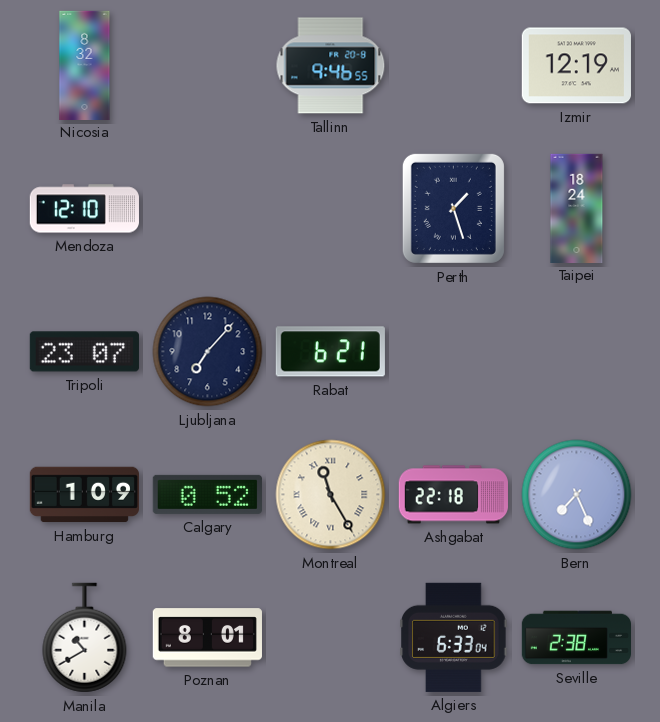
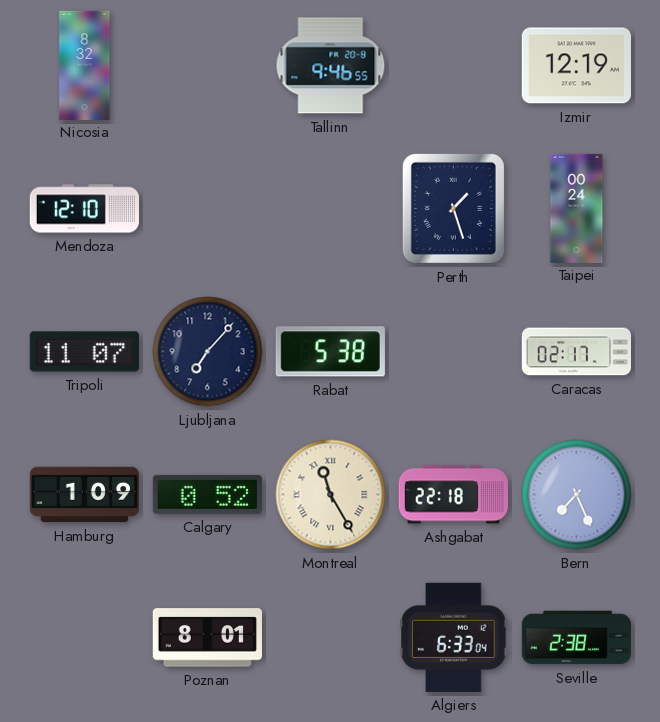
Taipei: 18:24 -> 00:24
Tripoli: 23:07 -> 11:07
Rabat: 6:21 -> 5:38
Caracas: none -> 02:17
Manila: 10:40 -> none
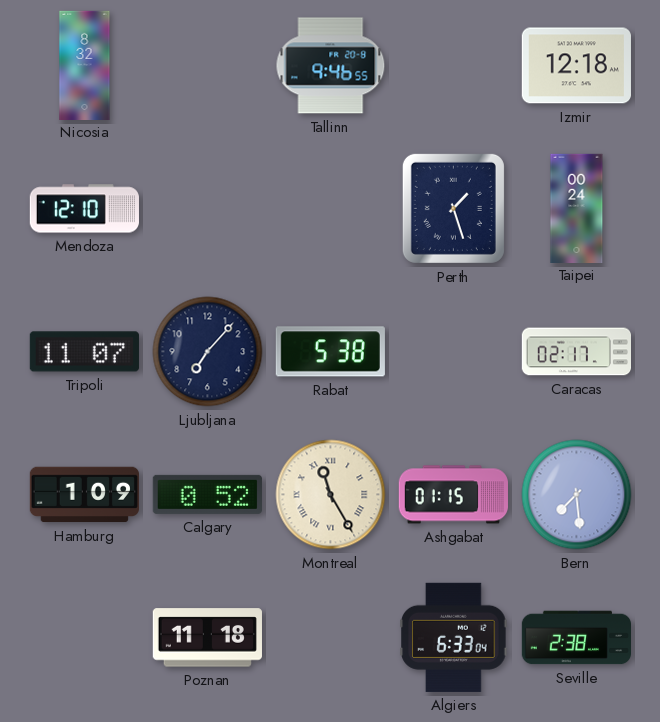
Izmir: 12:19 -> 12:18
Ashgabat: 22:18 -> 01:15
Bern: 7:26 -> 7:29
Poznan: 8:01 -> 11:18
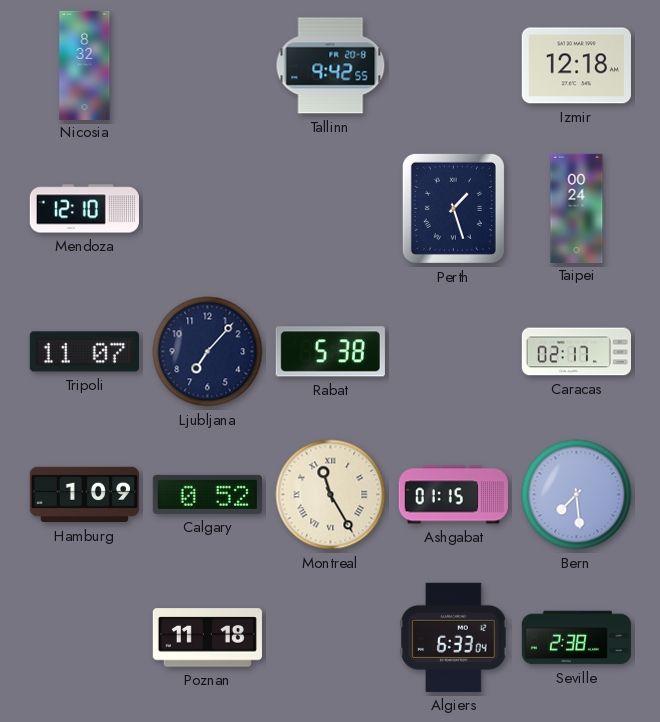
Tallinn: 9:46 -> 9:42
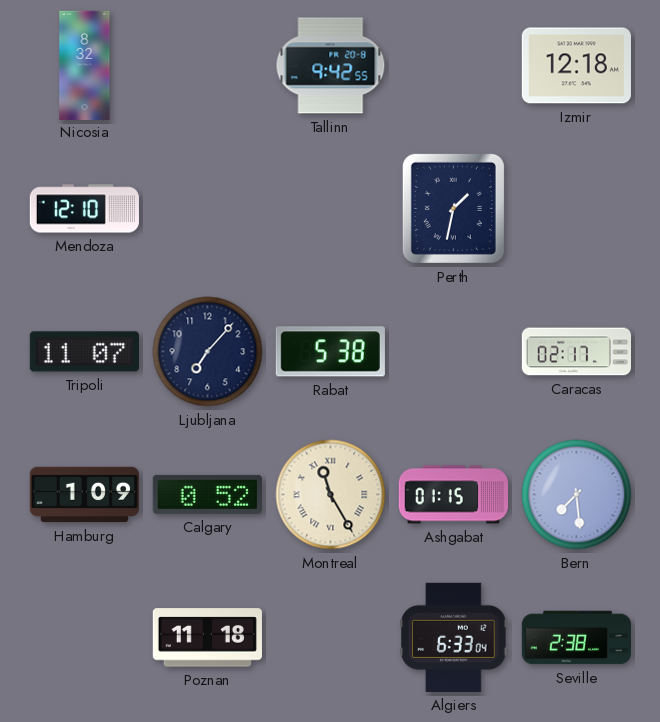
Perth: 1:27 -> 1:32
Taipei: 00:24 -> none
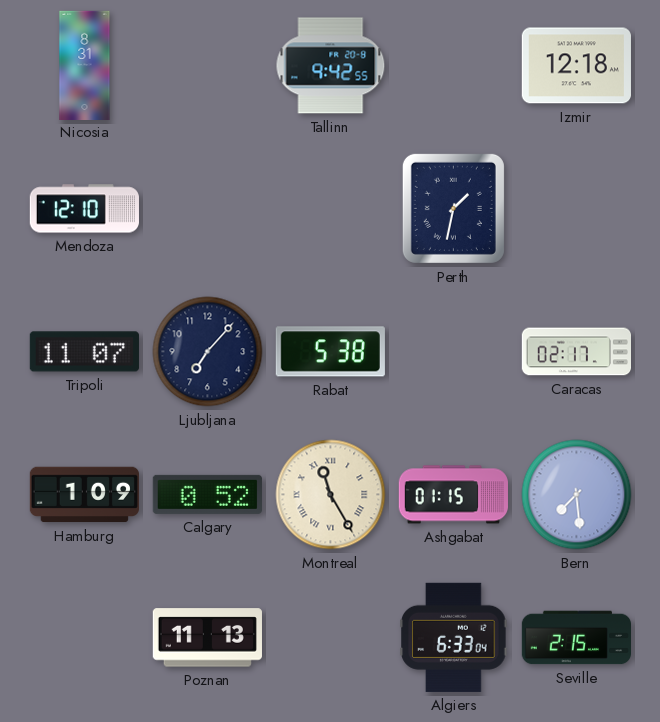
Nicosia: 8:32 -> 8:31
Poznan: 11:18 -> 11:13
Seville: 2:38 -> 2:15
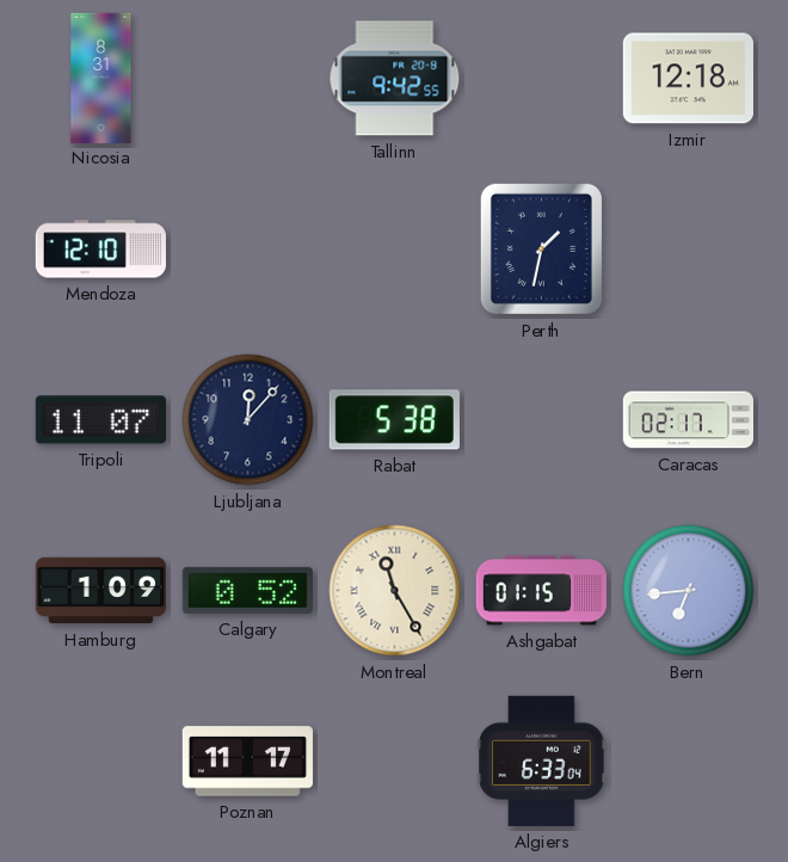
Ljubljana: 7:07 -> 12:07
Bern: 7:29 -> 6:44
Poznan: 11:13 -> 11:17
Seville: 2:15 -> none
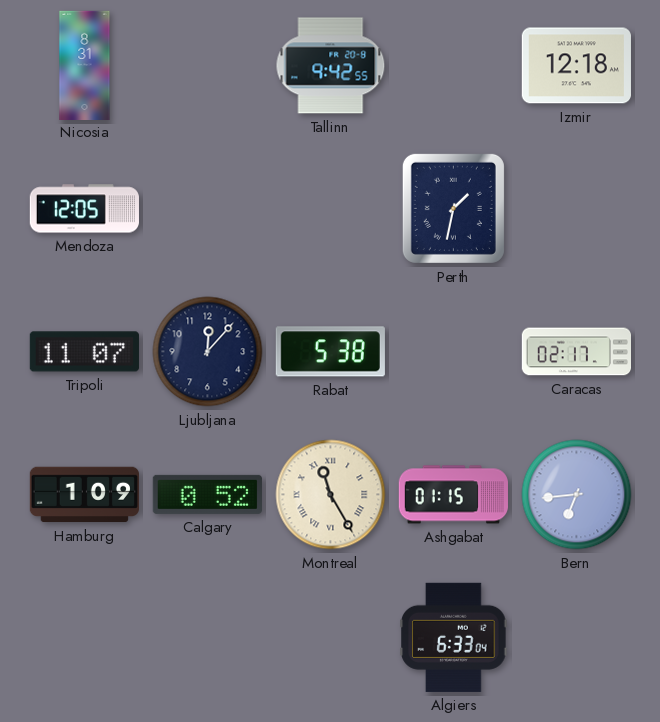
Mendoza: 12:10 -> 12:05
Poznan: 11:17 -> none
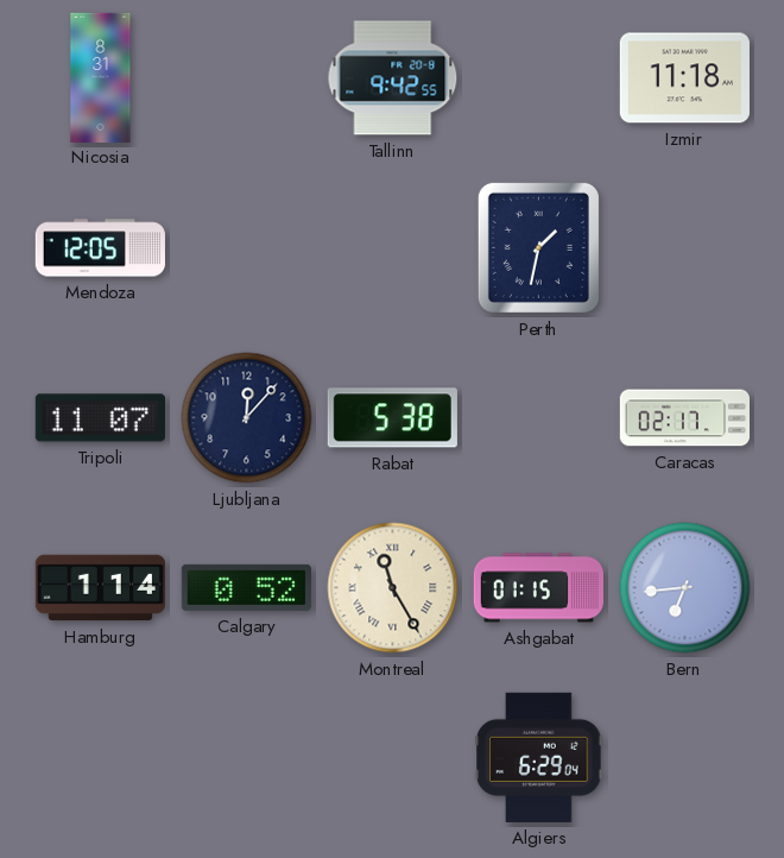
Izmir: 12:18 -> 11:18
Hamburg: 1:09 -> 1:14
Algiers: 6:33 -> 6:29
